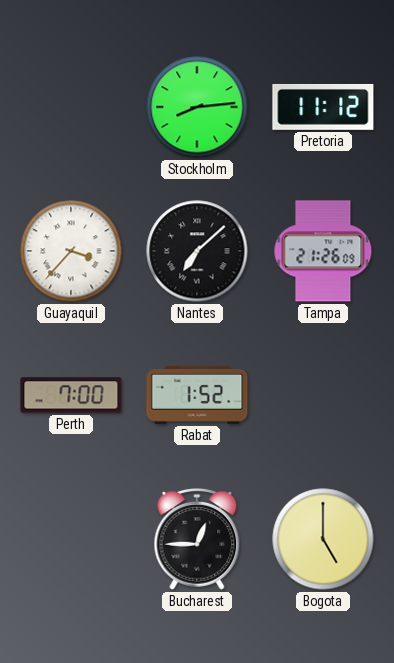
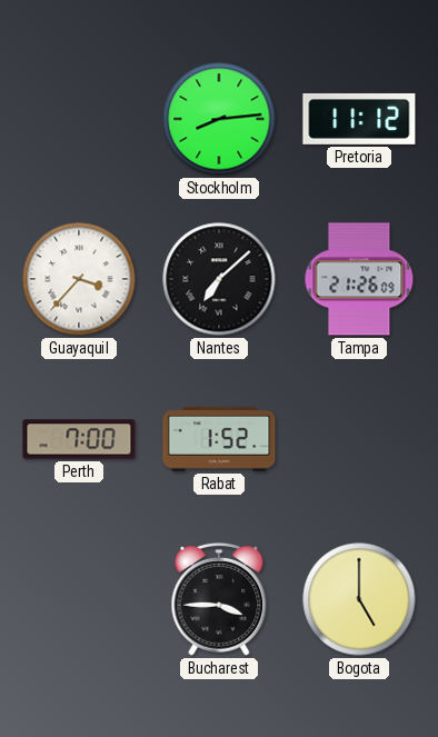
Bucharest: 12:45 -> 3:45
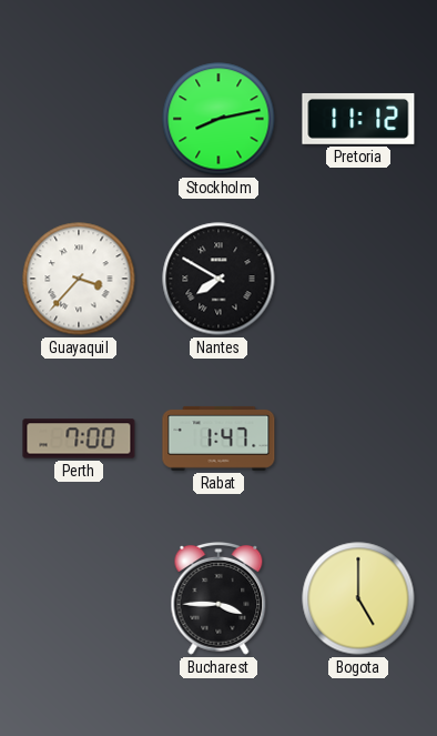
Stockholm: 8:14 -> 8:13
Nantes: 7:08 -> 7:50
Tampa: 21:26 -> none
Rabat: 1:52 -> 1:47
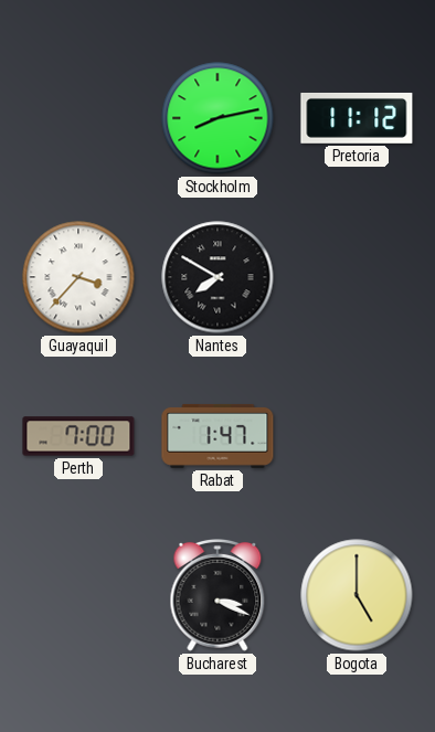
Bucharest: 3:45 -> 3:19
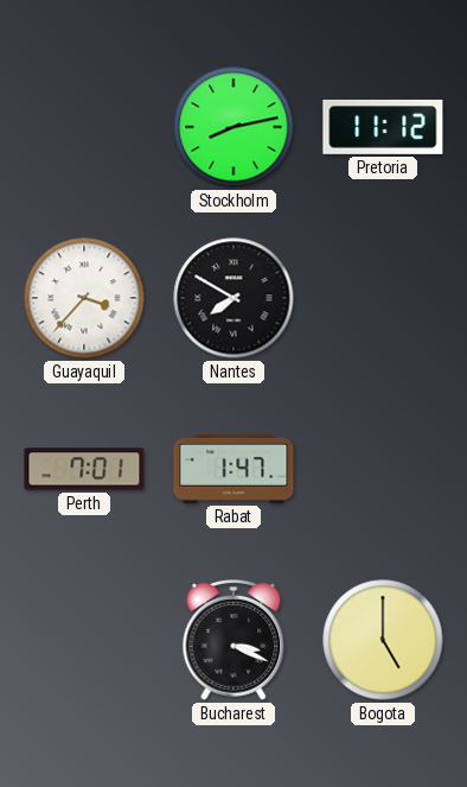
Perth: 7:00 -> 7:01
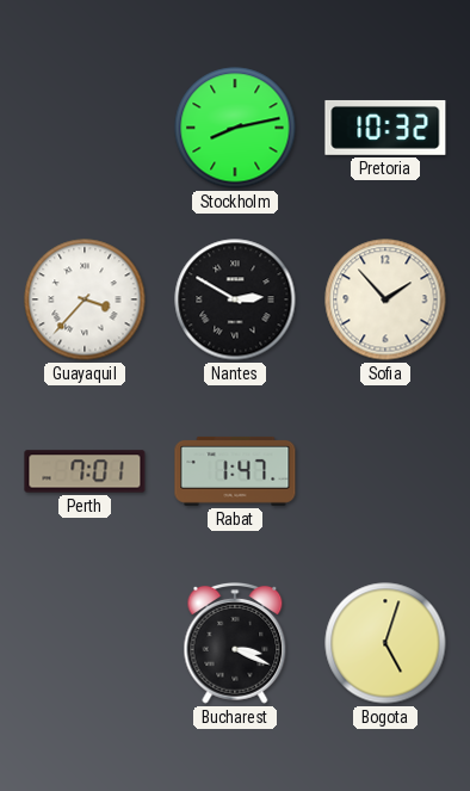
Pretoria: 11:12 -> 10:32
Nantes: 7:50 -> 2:50
Sofia: none -> 1:53
Bogota: 5:00 -> 5:03
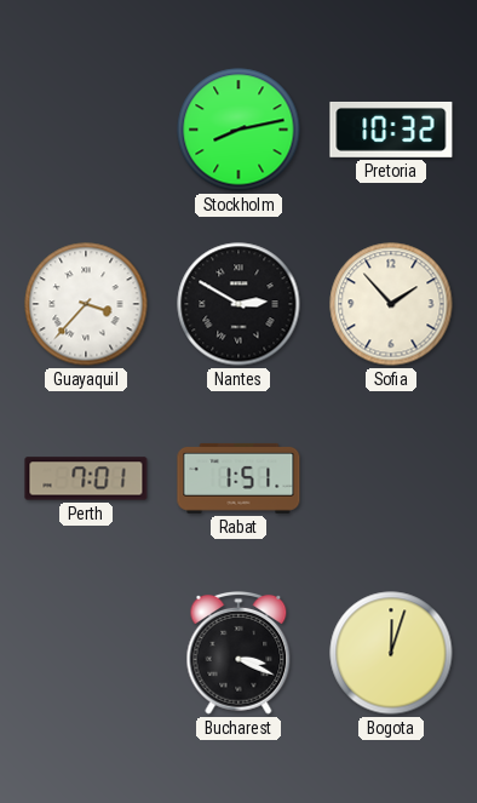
Rabat: 1:47 -> 1:51
Bogota: 5:03 -> 12:03
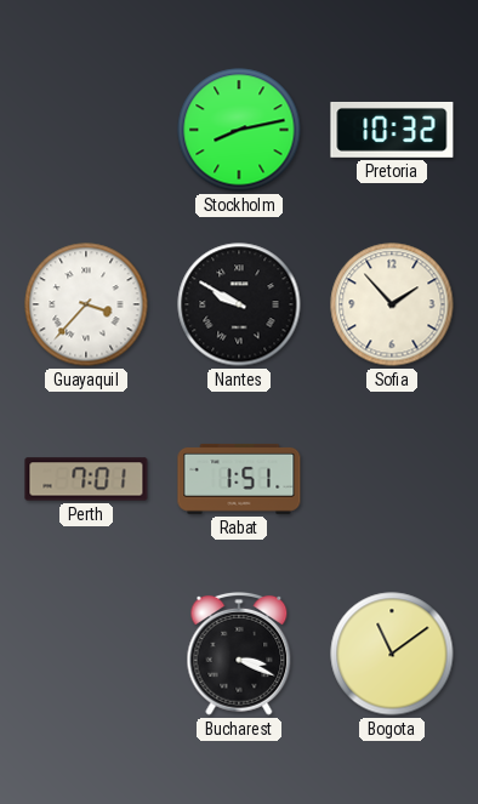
Nantes: 2:50 -> 9:50
Bogota: 12:03 -> 11:09
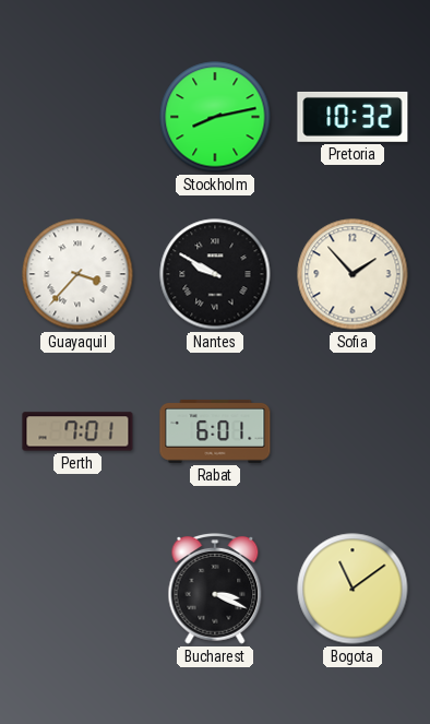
Rabat: 1:51 -> 6:01
